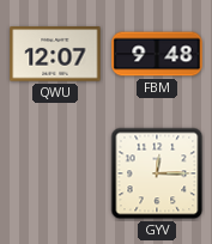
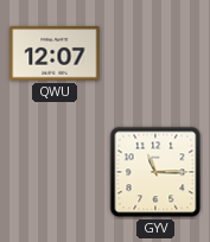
FBM: 9:48 -> none
GYV: 12:15 -> 11:15
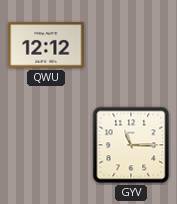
QWU: 12:07 -> 12:12
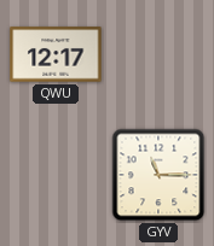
QWU: 12:12 -> 12:17
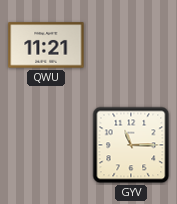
QWU: 12:17 -> 11:21
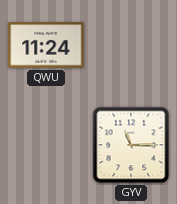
QWU: 11:21 -> 11:24
